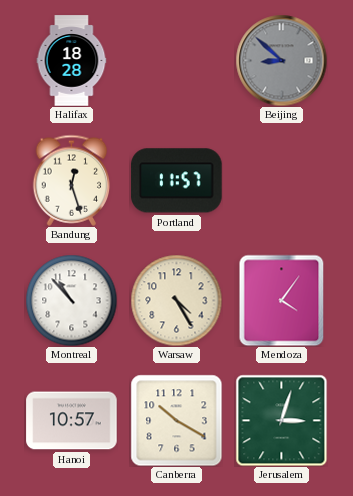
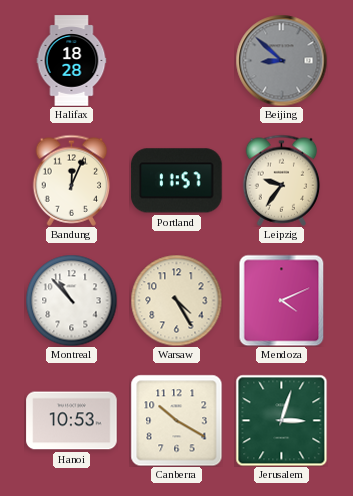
Bandung: 12:27 -> 12:04
Leipzig: none -> 9:36
Mendoza: 4:06 -> 4:11
Hanoi: 10:57 -> 10:53
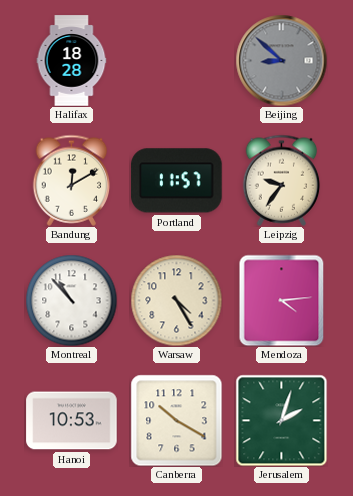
Bandung: 12:04 -> 12:10
Mendoza: 4:11 -> 4:14
Jerusalem: 3:03 -> 2:03
